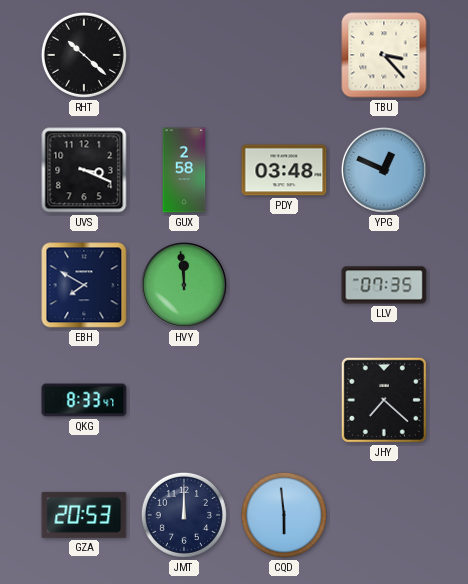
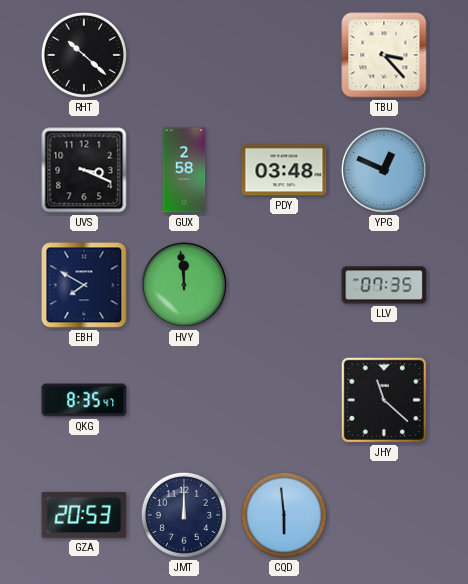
QKG: 8:33 -> 8:35
JHY: 7:22 -> 11:22
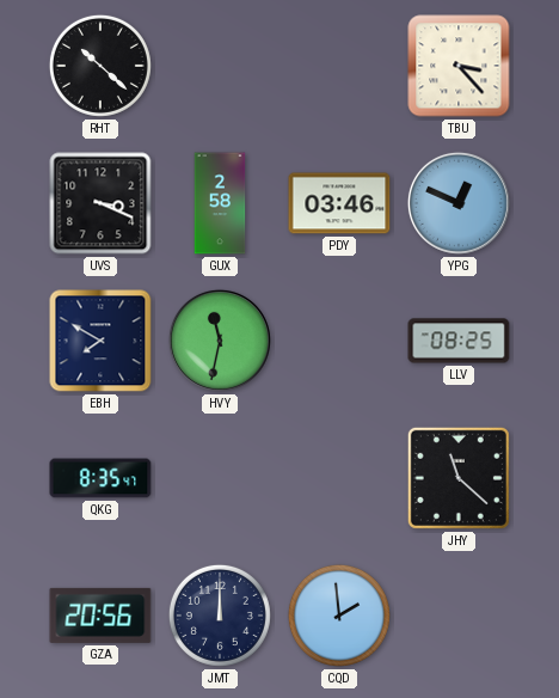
PDY: 03:48 -> 03:46
HVY: 11:59 -> 11:32
LLV: 07:35 -> 08:25
GZA: 20:53 -> 20:56
CQD: 5:59 -> 1:59
